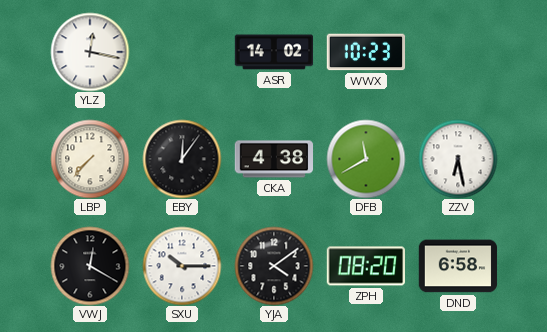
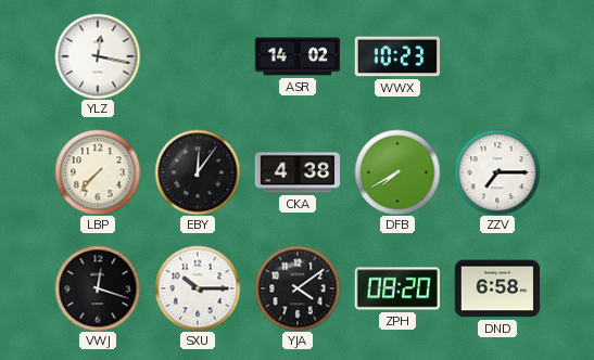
DFB: 11:40 -> 7:40
ZZV: 6:28 -> 7:15
VWJ: 12:20 -> 12:18
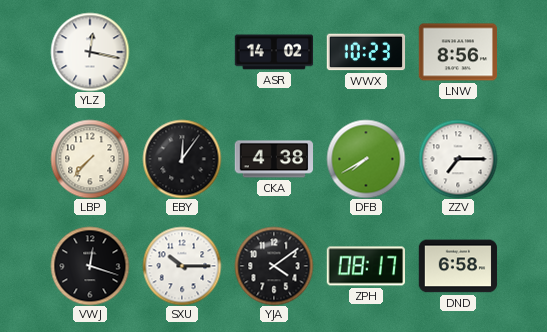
LNW: none -> 8:56
ZPH: 08:20 -> 08:17
